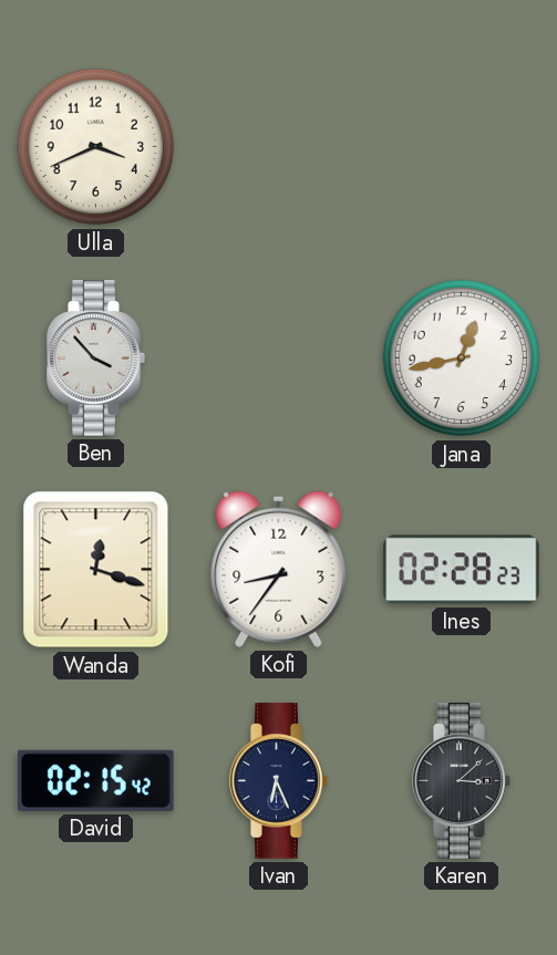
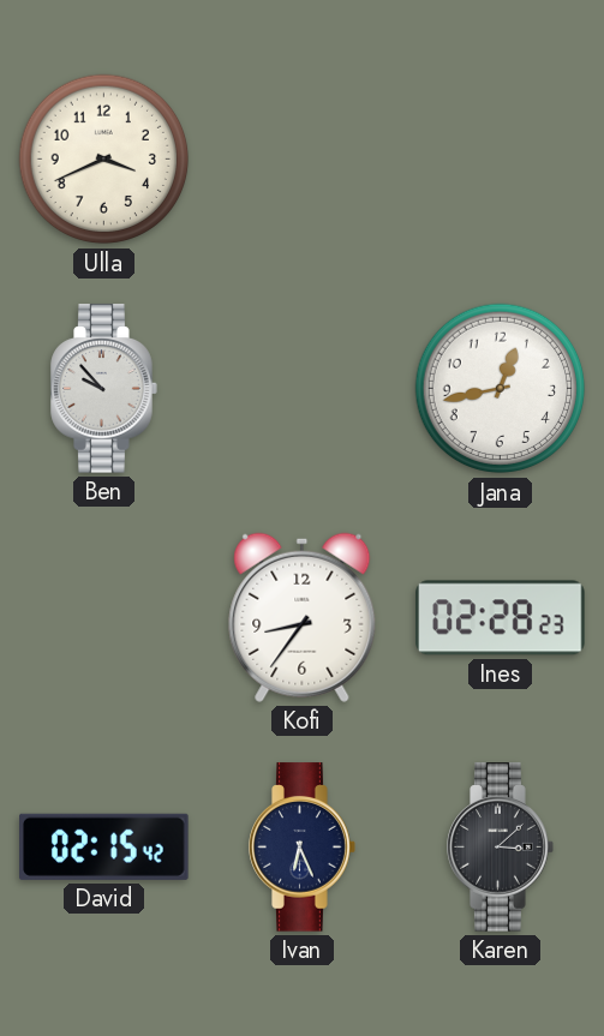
Ben: 3:53 -> 9:53
Wanda: 12:18 -> none
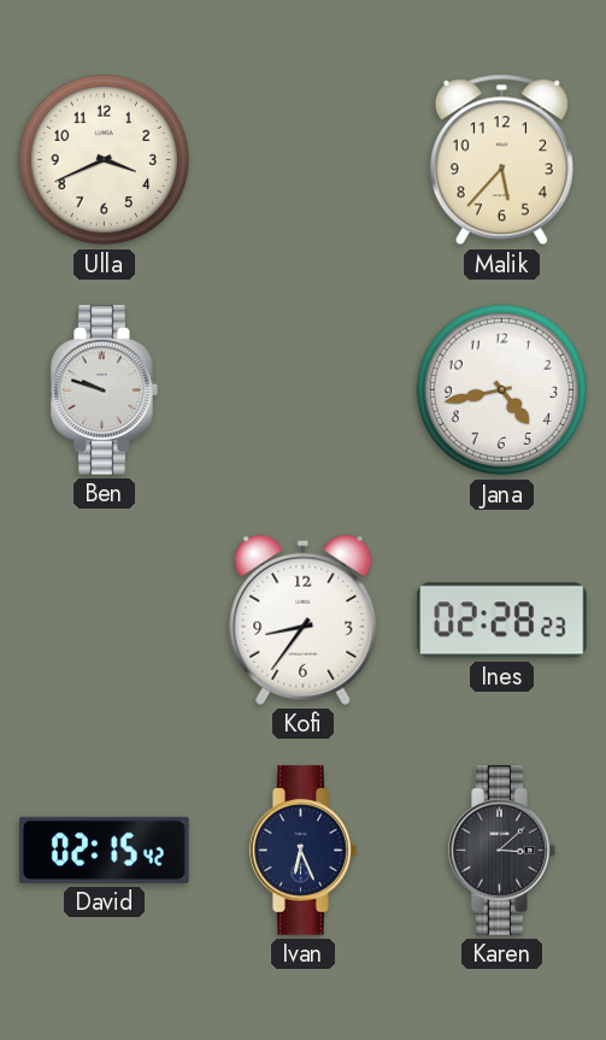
Malik: none -> 5:37
Ben: 9:53 -> 9:48
Jana: 12:43 -> 4:43
